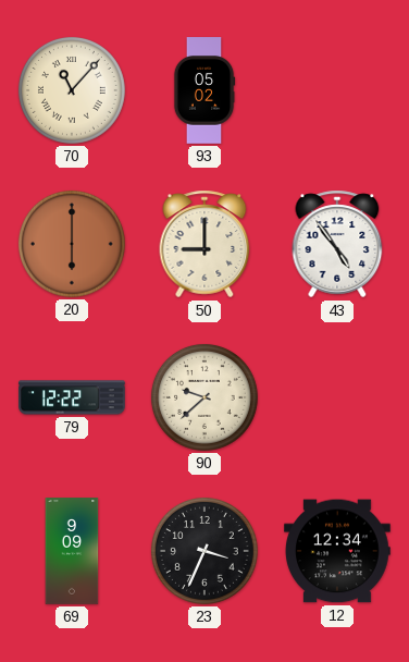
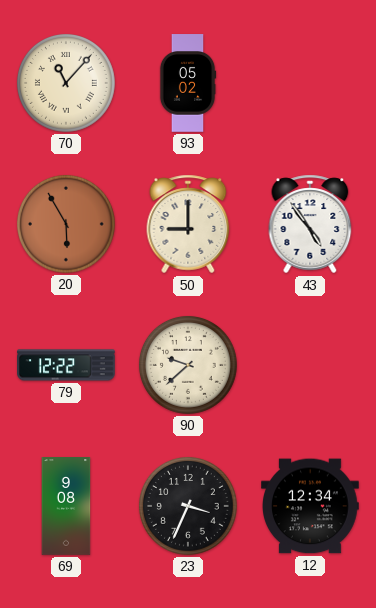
20: 6:00 -> 5:55
69: 9:09 -> 9:08
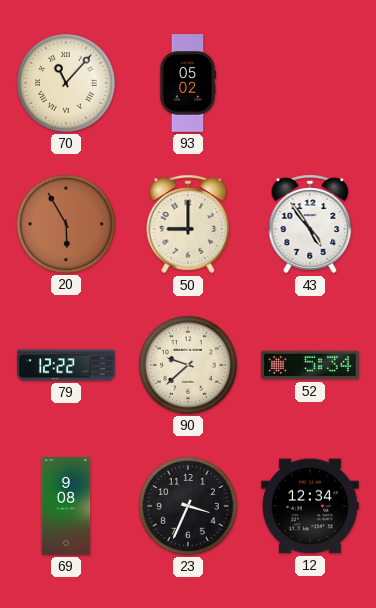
52: none -> 5:34
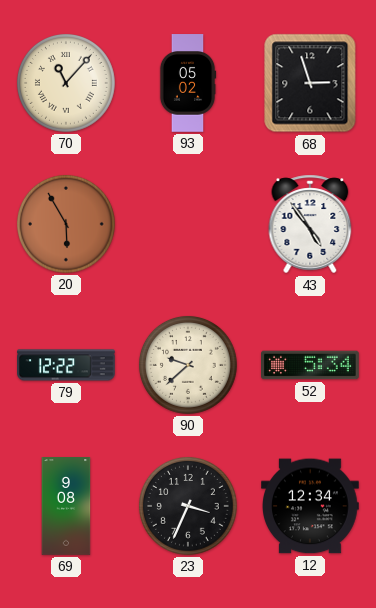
68: none -> 2:57
50: 9:00 -> none
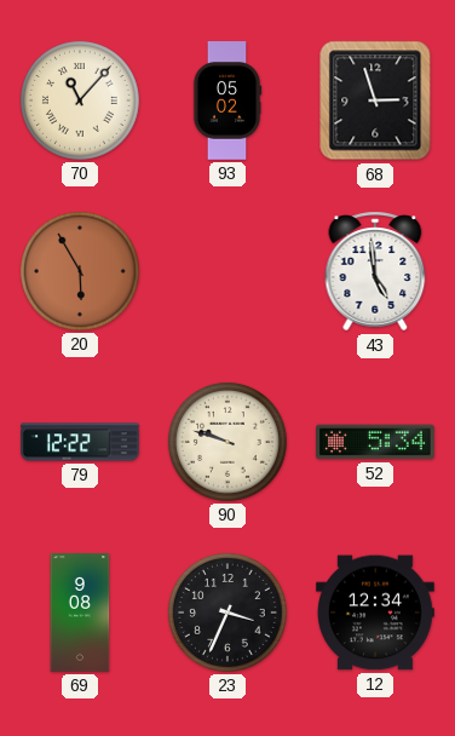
43: 4:54 -> 4:59
90: 9:38 -> 9:48
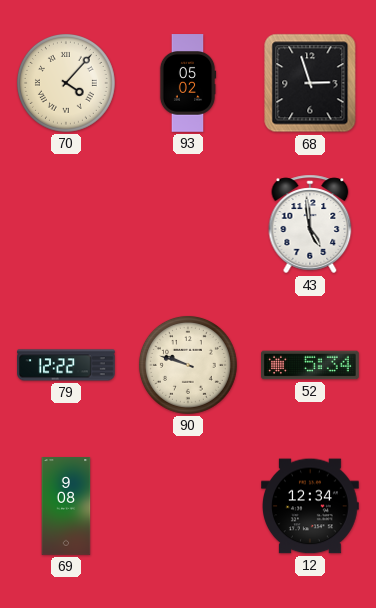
70: 11:07 -> 4:07
20: 5:55 -> none
23: 3:34 -> none
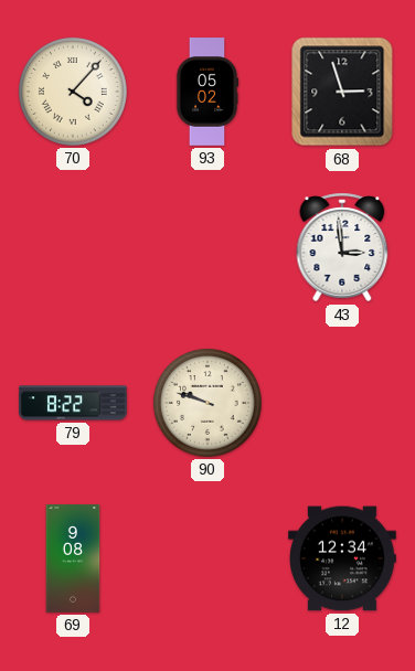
43: 4:59 -> 2:59
79: 12:22 -> 8:22
52: 5:34 -> none
